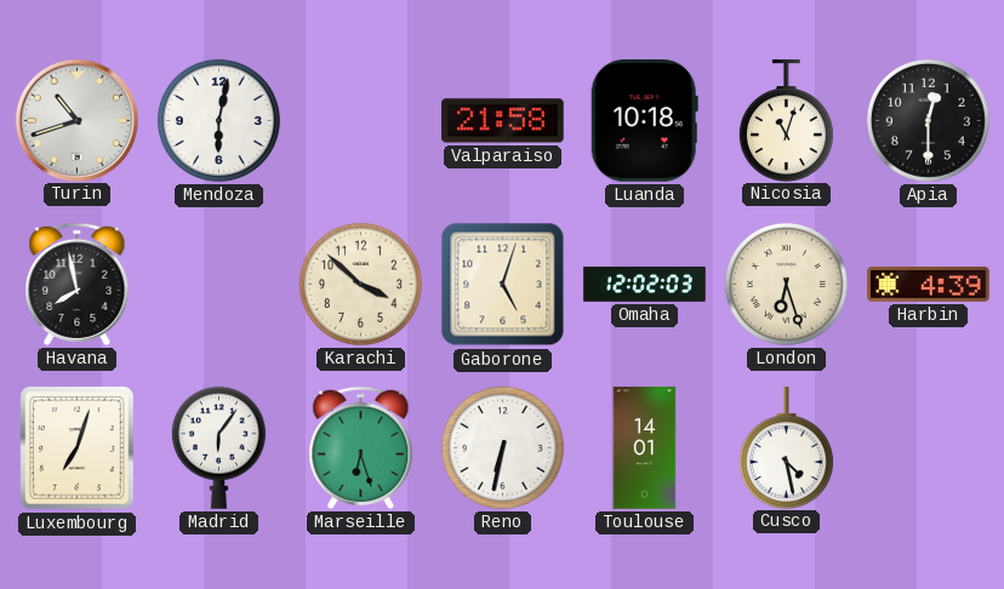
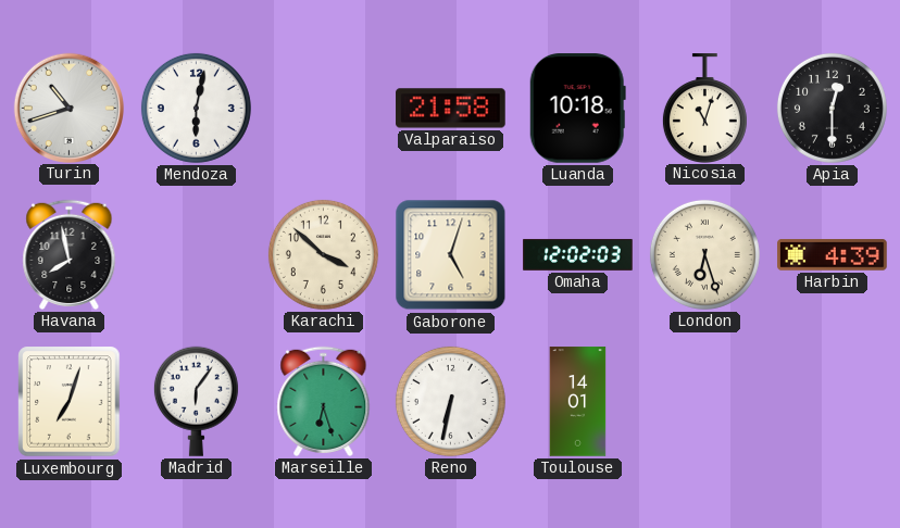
Cusco: 4:28 -> none
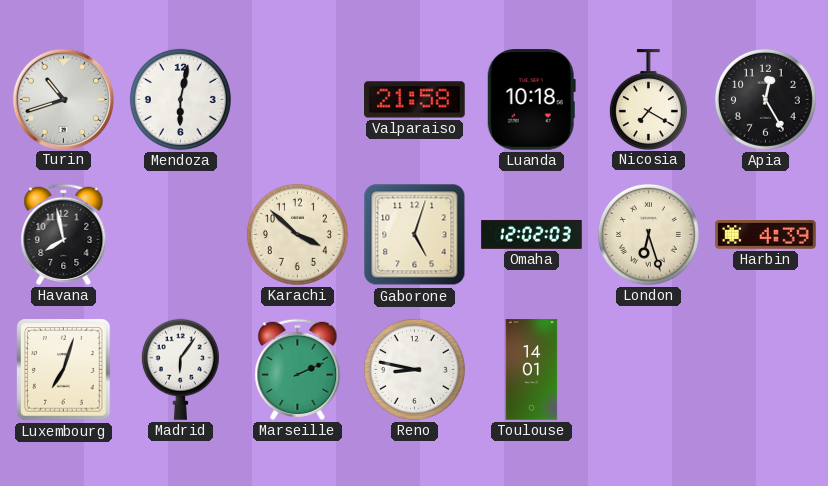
Nicosia: 11:03 -> 7:20
Apia: 12:30 -> 12:25
Marseille: 6:27 -> 2:11
Reno: 6:32 -> 8:47
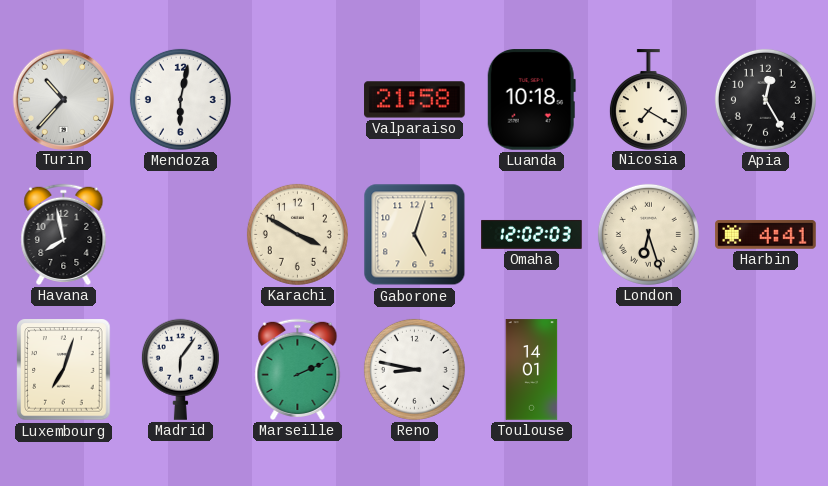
Turin: 10:42 -> 10:37
Karachi: 3:52 -> 3:50
Harbin: 4:39 -> 4:41
